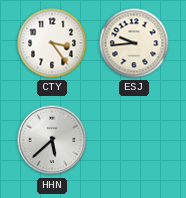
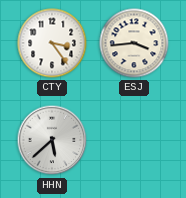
ESJ: 9:44 -> 3:44
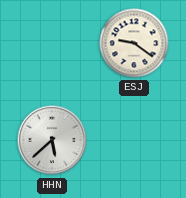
CTY: 3:24 -> none
ESJ: 3:44 -> 9:21
